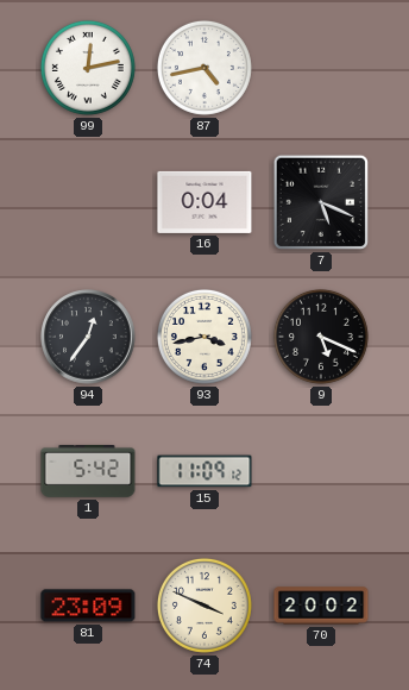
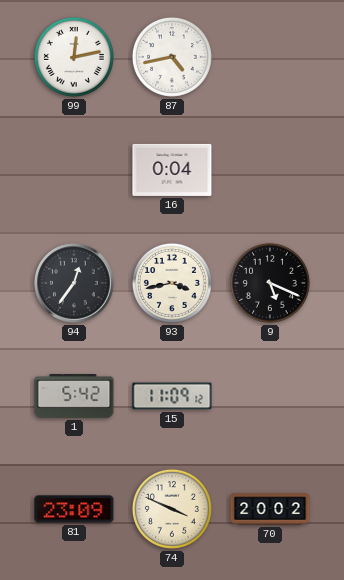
7: 5:19 -> none
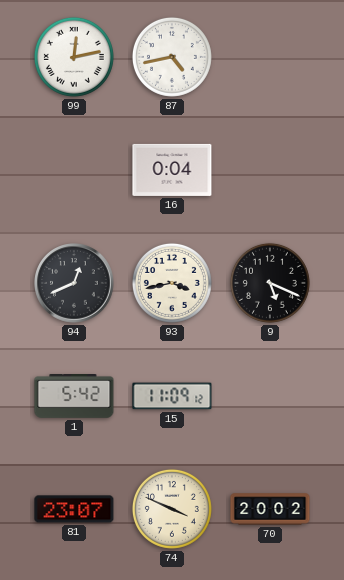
94: 12:36 -> 12:41
81: 23:09 -> 23:07
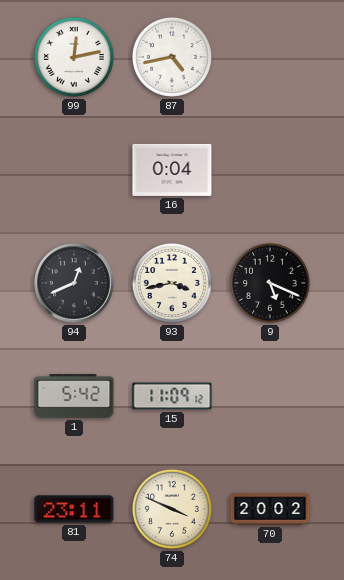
81: 23:07 -> 23:11
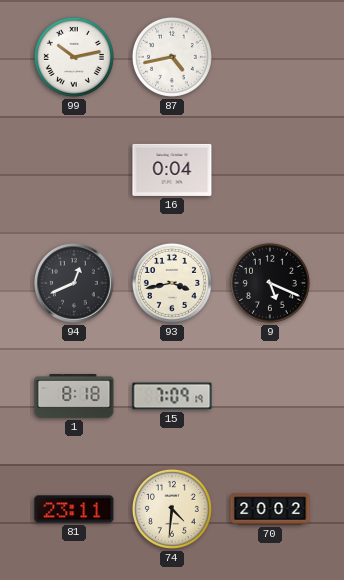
99: 12:13 -> 10:13
1: 5:42 -> 8:18
15: 11:09 -> 7:09
74: 3:49 -> 4:31
